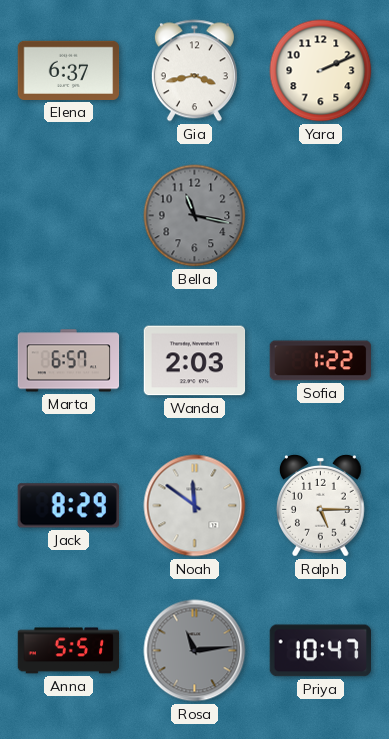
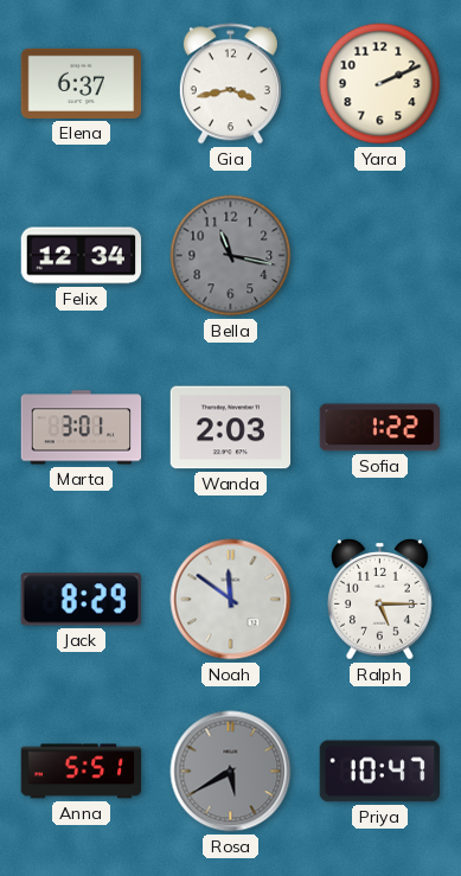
Felix: none -> 12:34
Marta: 6:57 -> 3:01
Rosa: 11:14 -> 5:40
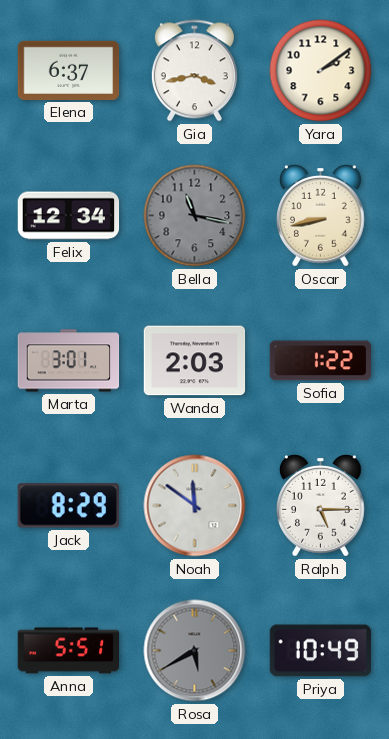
Yara: 2:11 -> 2:09
Oscar: none -> 8:43
Priya: 10:47 -> 10:49
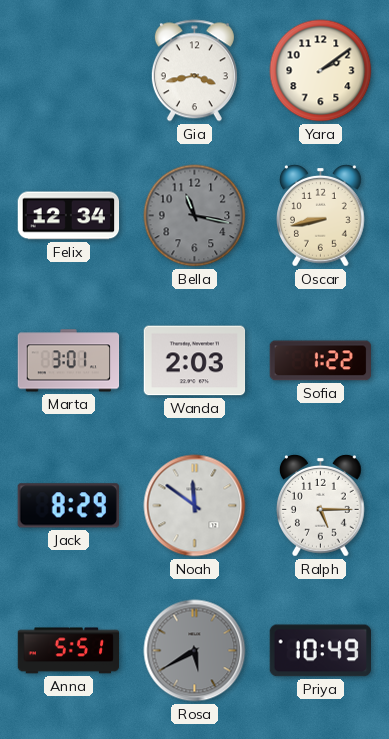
Elena: 6:37 -> none
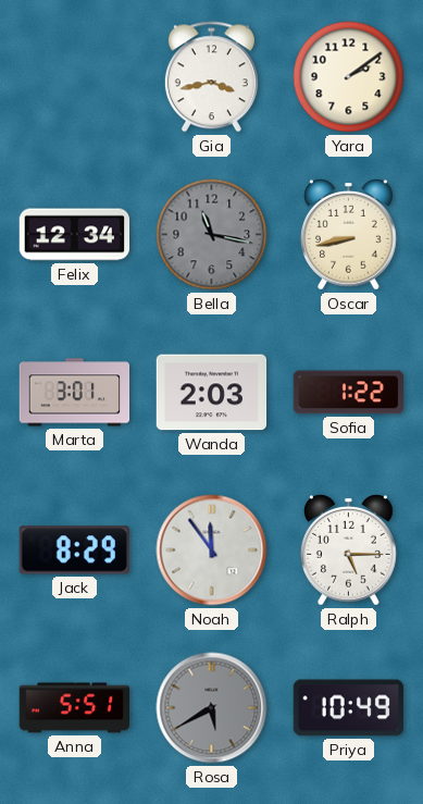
Noah: 11:51 -> 11:54
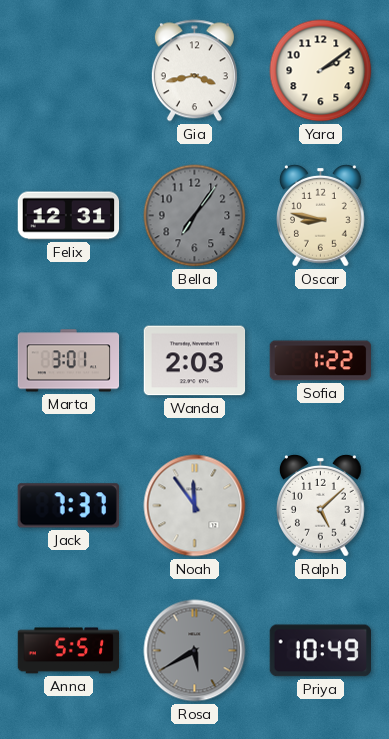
Felix: 12:34 -> 12:31
Bella: 11:17 -> 7:06
Oscar: 8:43 -> 8:47
Jack: 8:29 -> 7:37
Ralph: 5:15 -> 5:08
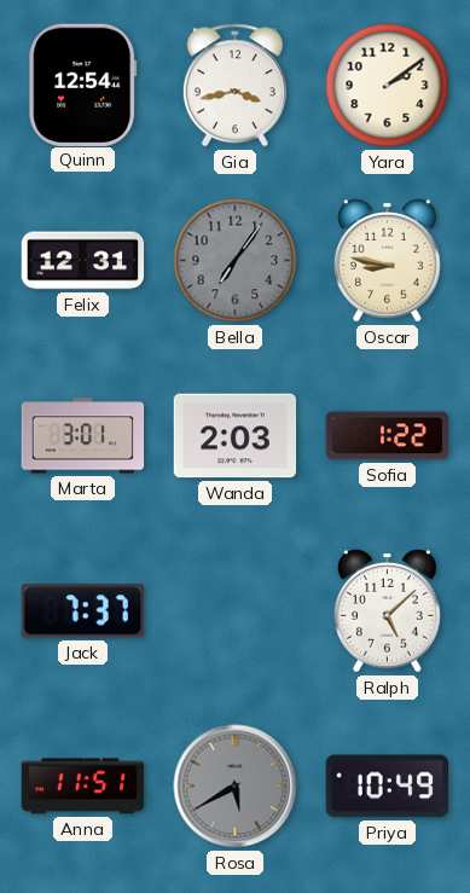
Quinn: none -> 12:54
Noah: 11:54 -> none
Anna: 5:51 -> 11:51
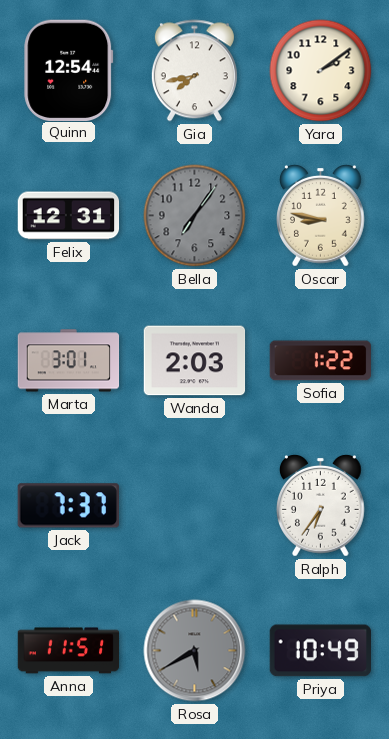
Gia: 3:43 -> 7:43
Ralph: 5:08 -> 6:36
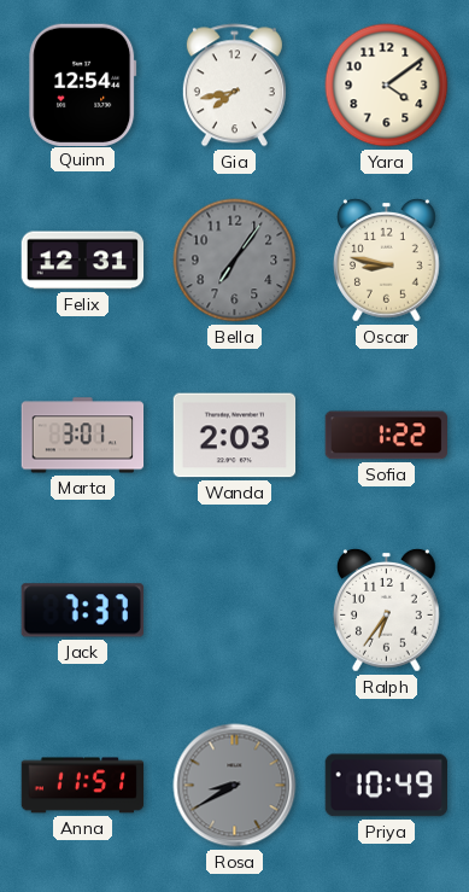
Yara: 2:09 -> 4:09
Rosa: 5:40 -> 8:40
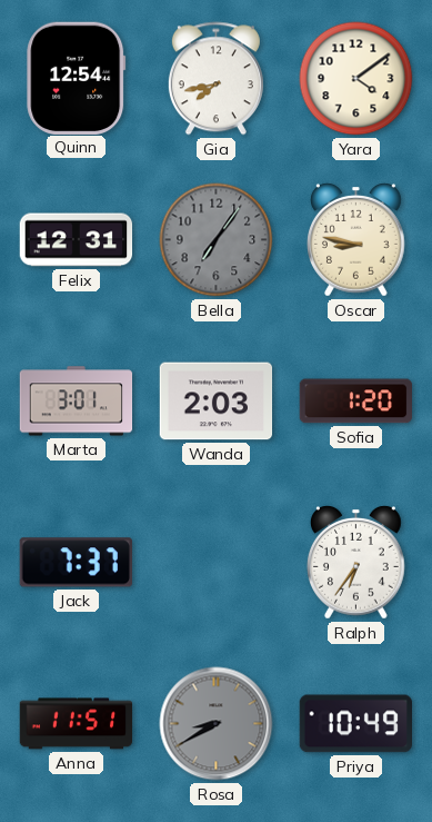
Sofia: 1:22 -> 1:20
